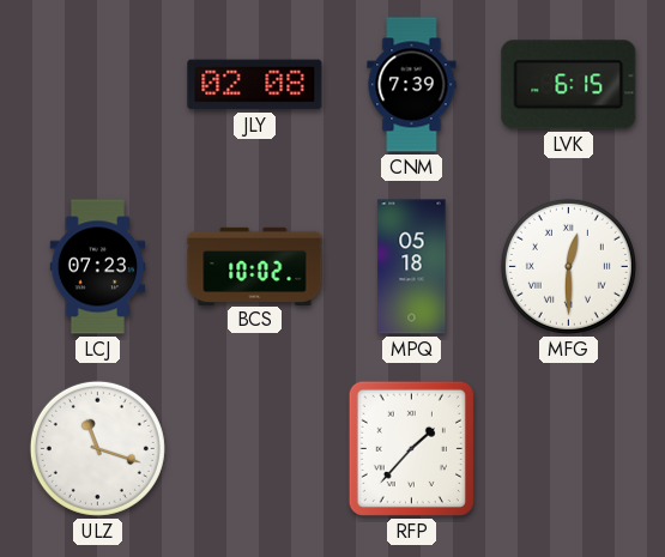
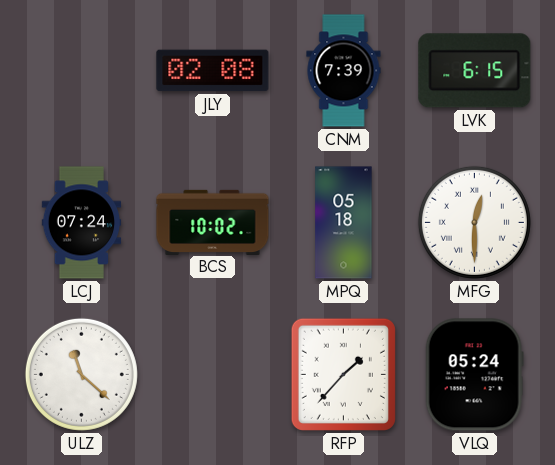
LCJ: 07:23 -> 07:24
ULZ: 11:18 -> 11:22
VLQ: none -> 05:24
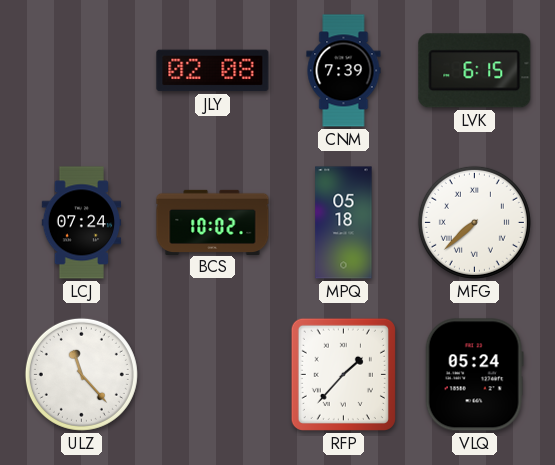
MFG: 12:30 -> 7:38
ULZ: 11:22 -> 11:23
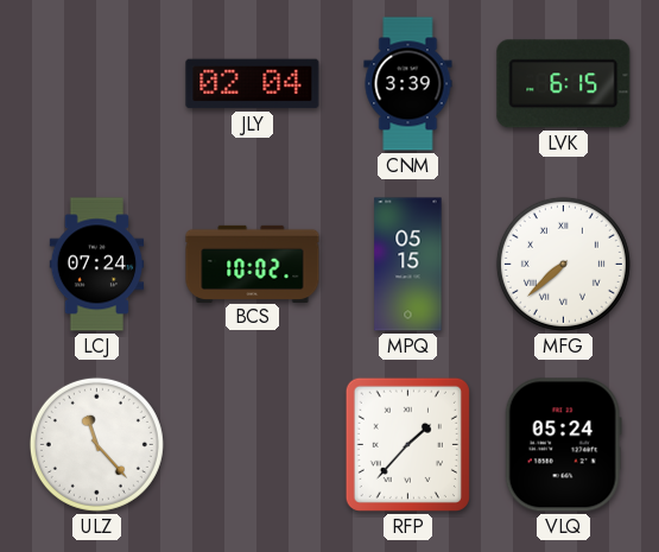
JLY: 02:08 -> 02:04
CNM: 7:39 -> 3:39
MPQ: 05:18 -> 05:15
